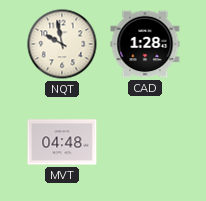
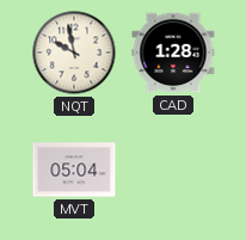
MVT: 04:48 -> 05:04
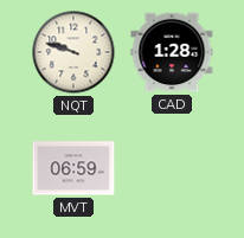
NQT: 9:58 -> 9:48
MVT: 05:04 -> 06:59
